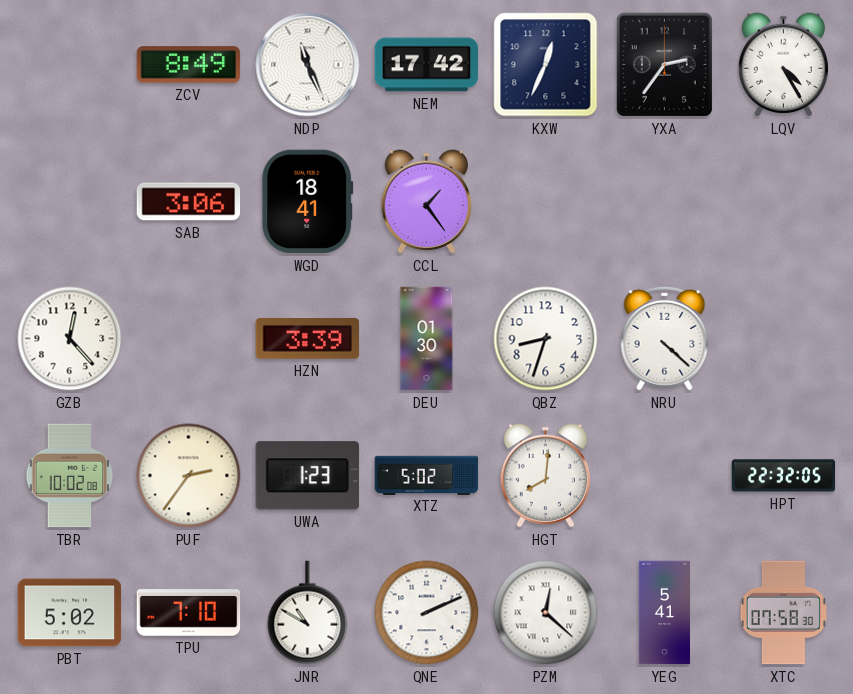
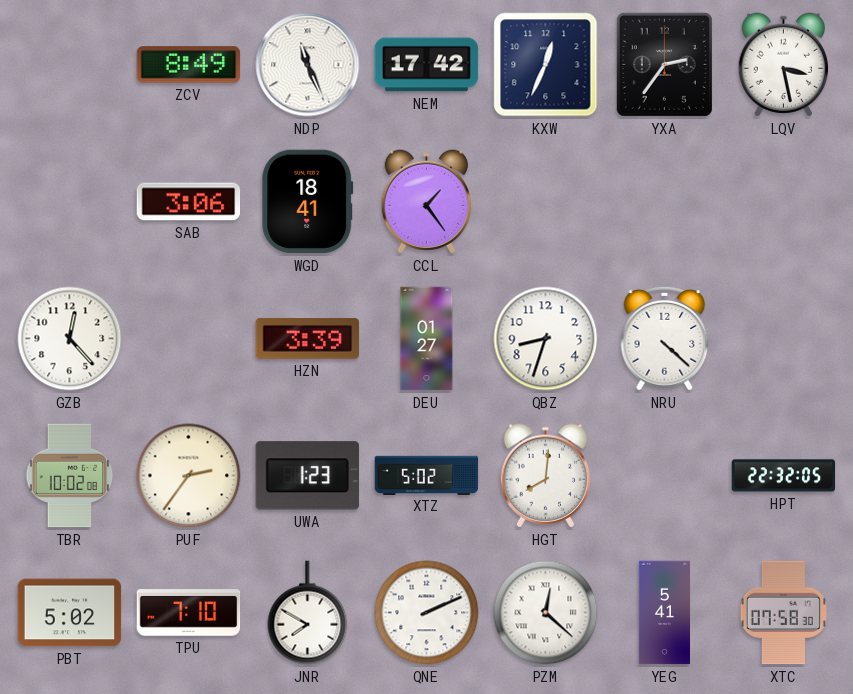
LQV: 4:25 -> 3:28
DEU: 01:30 -> 01:27
JNR: 10:50 -> 7:50
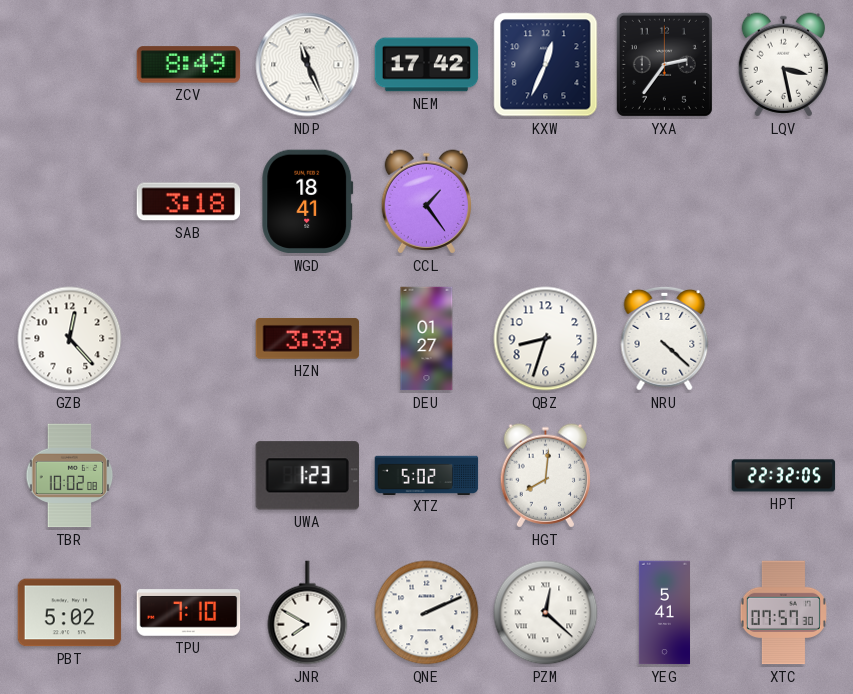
SAB: 3:06 -> 3:18
PUF: 2:36 -> none
XTC: 07:58 -> 07:57
